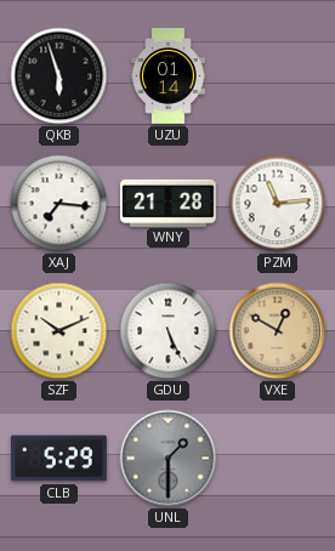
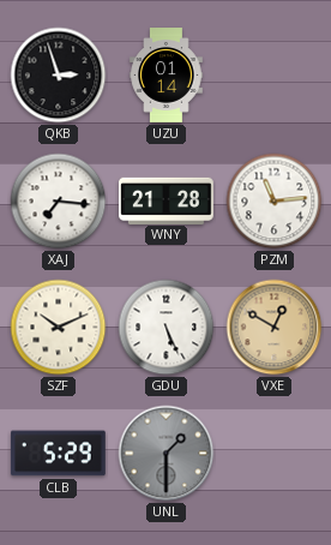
QKB: 5:57 -> 2:57
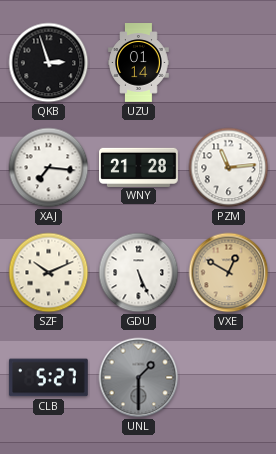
CLB: 5:29 -> 5:27
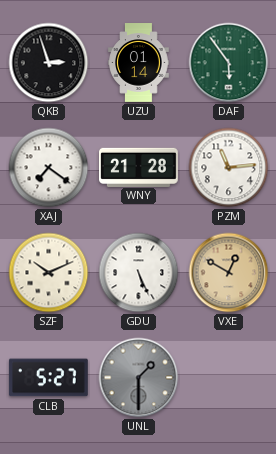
DAF: none -> 5:54
XAJ: 7:16 -> 7:21
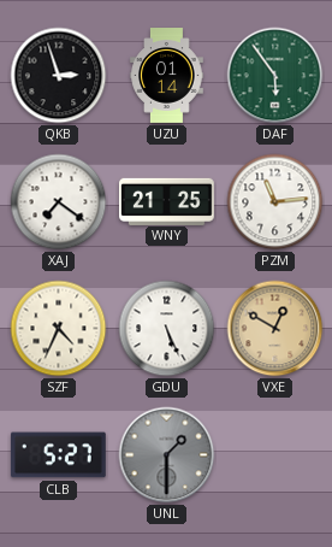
WNY: 21:28 -> 21:25
SZF: 10:11 -> 4:34
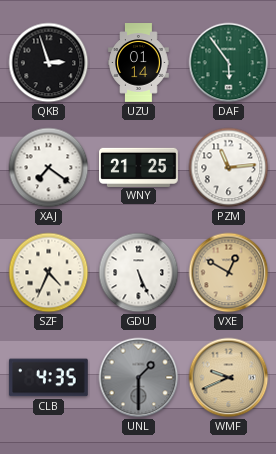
CLB: 5:27 -> 4:35
WMF: none -> 9:41
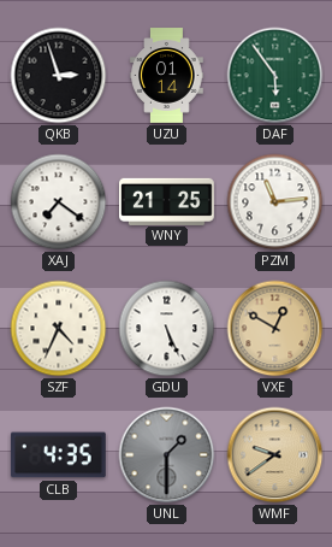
WMF: 9:41 -> 9:39
